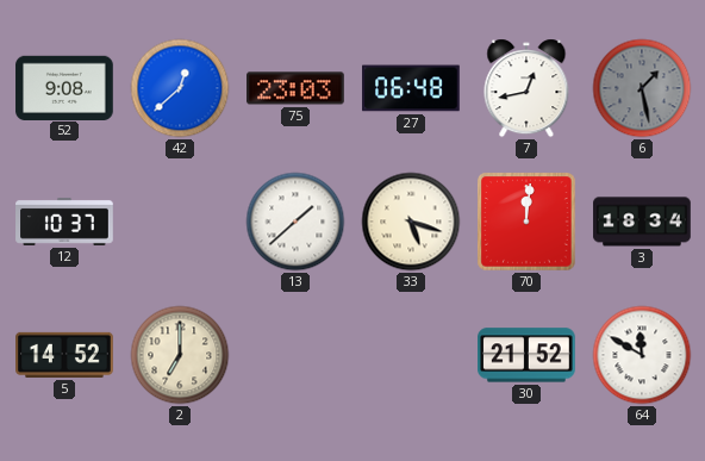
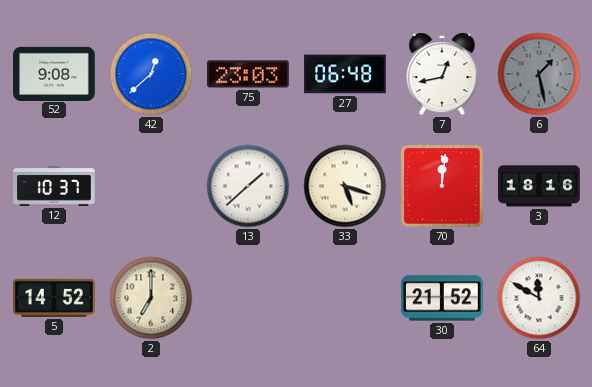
3: 18:34 -> 18:16
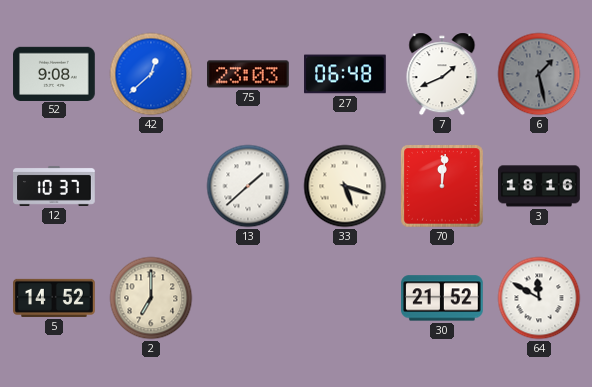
7: 12:43 -> 1:41
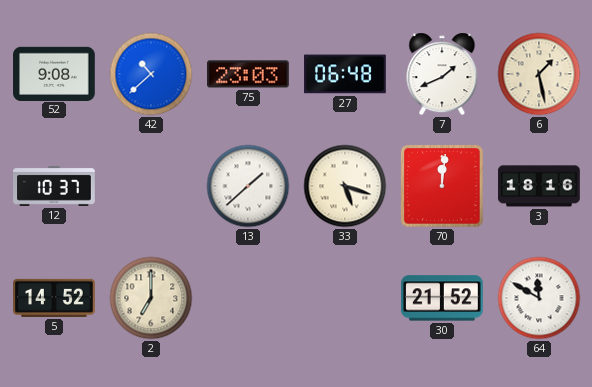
42: 12:38 -> 10:38
6 dial: grey -> cream
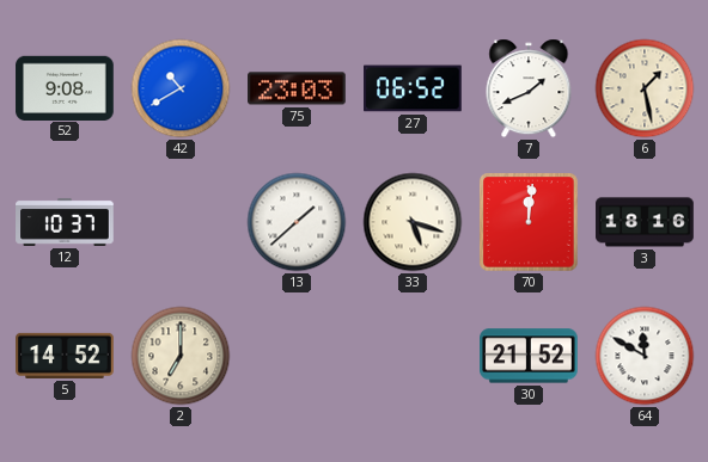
42: 10:38 -> 10:40
27: 06:48 -> 06:52
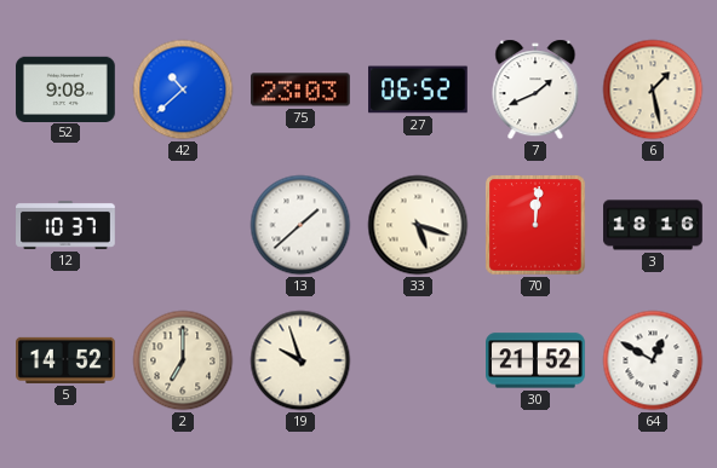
42: 10:40 -> 10:38
19: none -> 9:57
64: 11:50 -> 12:50
